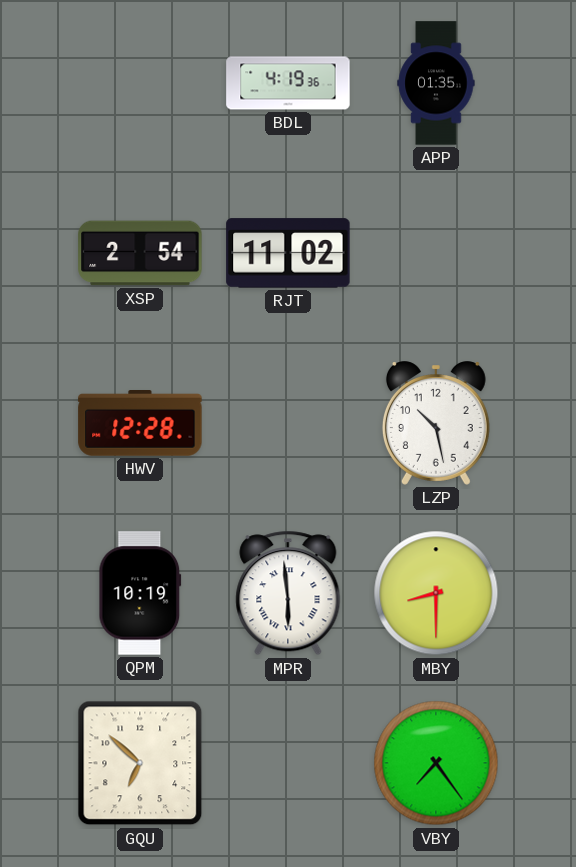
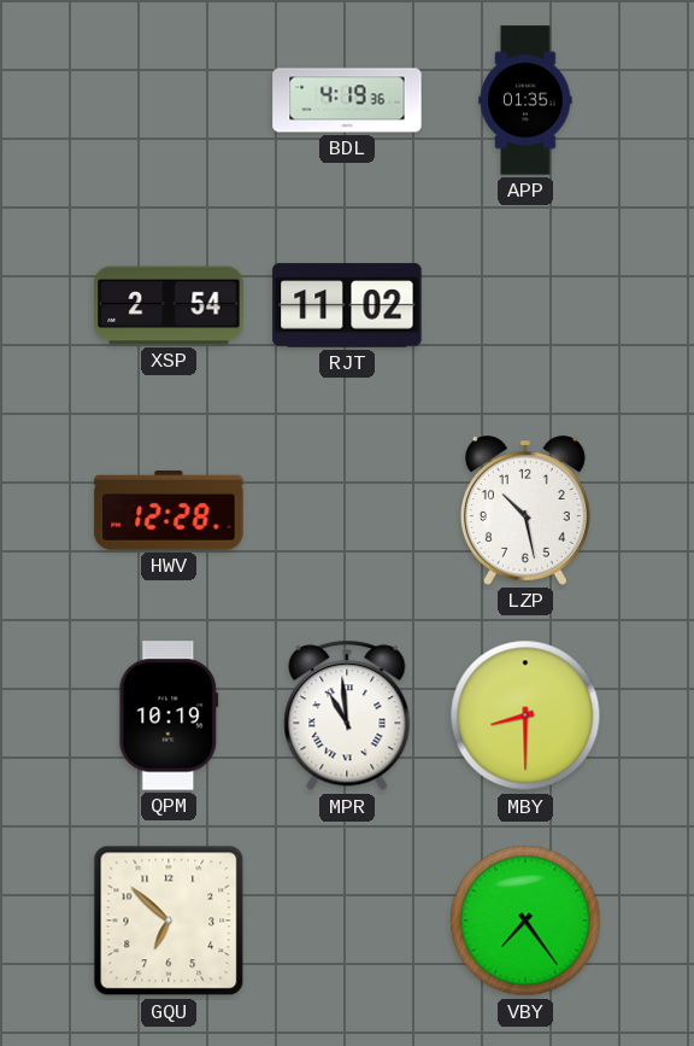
MPR: 5:59 -> 10:59
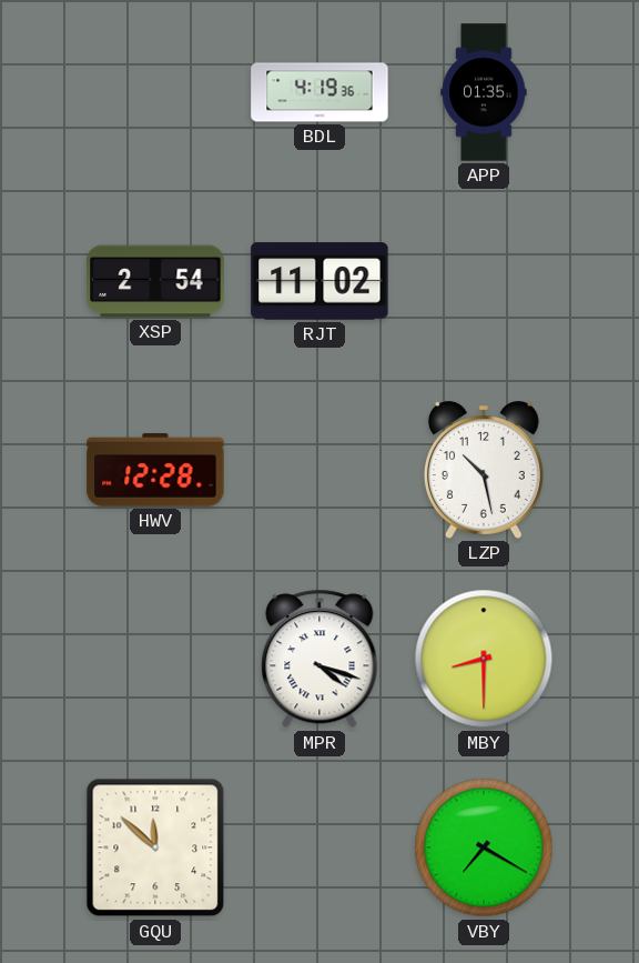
QPM: 10:19 -> none
MPR: 10:59 -> 4:18
GQU: 6:52 -> 11:52
VBY: 7:24 -> 7:20
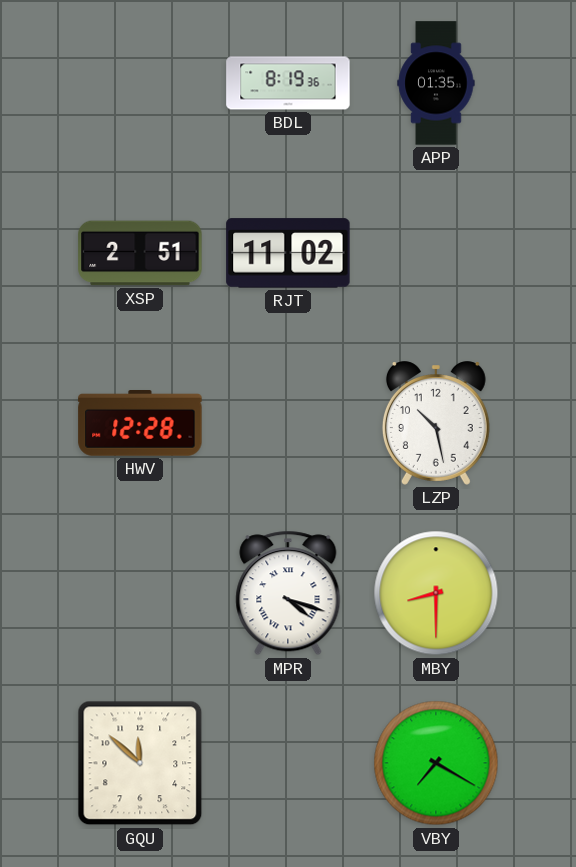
BDL: 4:19 -> 8:19
XSP: 2:54 -> 2:51
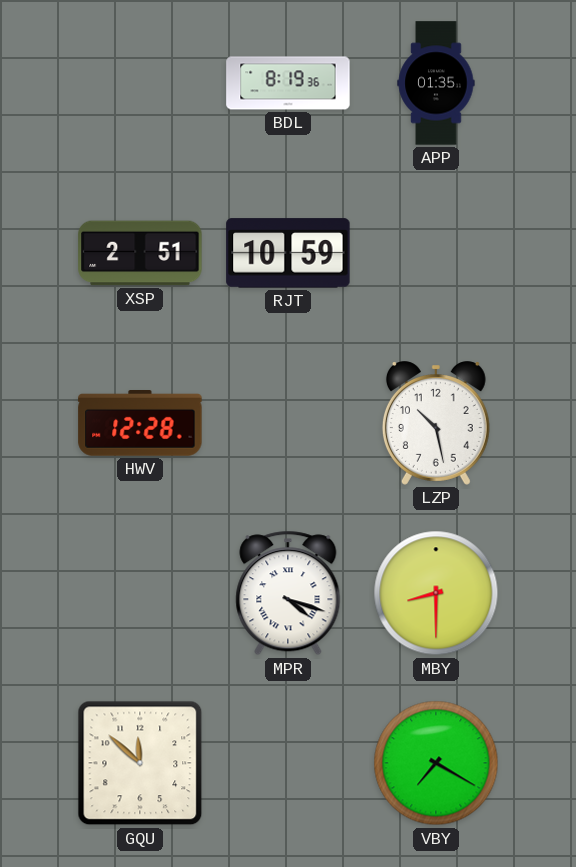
RJT: 11:02 -> 10:59
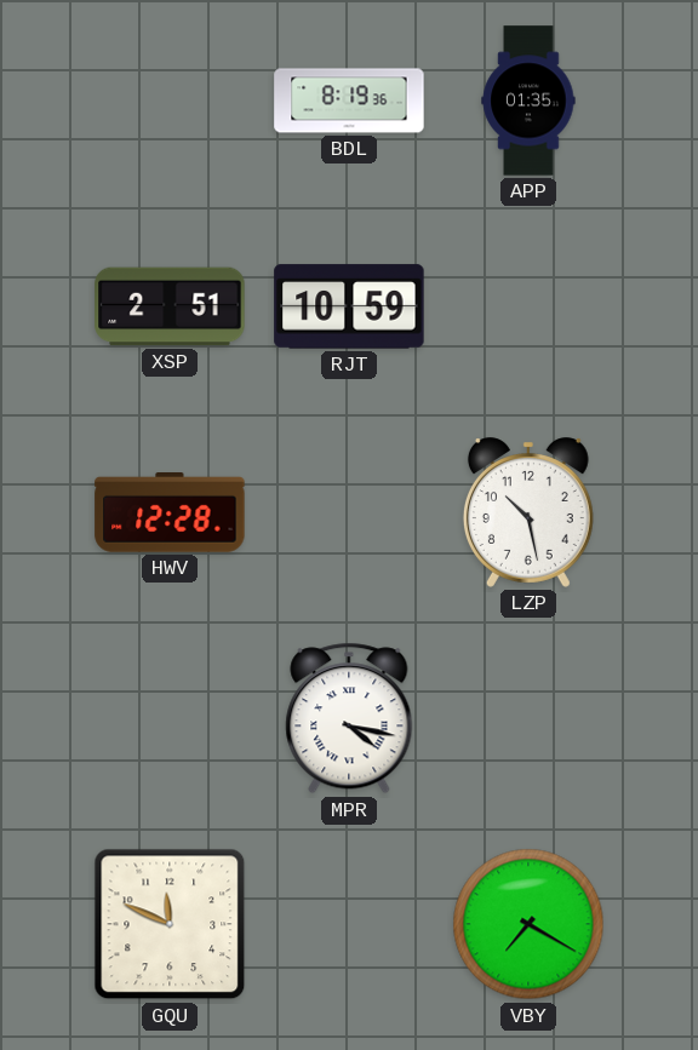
MPR: 4:18 -> 4:17
MBY: 8:30 -> none
GQU: 11:52 -> 11:49
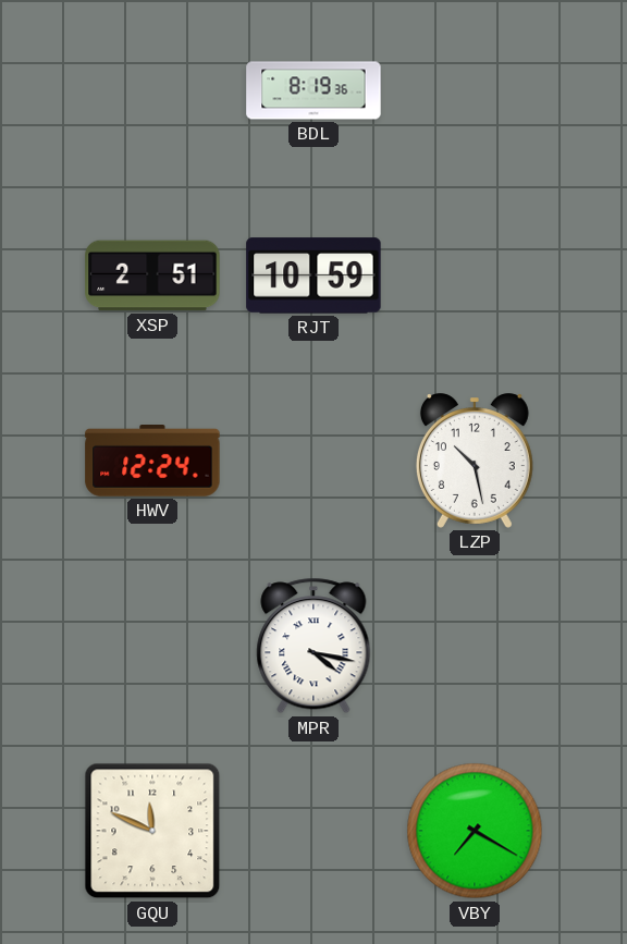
APP: 01:35 -> none
HWV: 12:28 -> 12:24
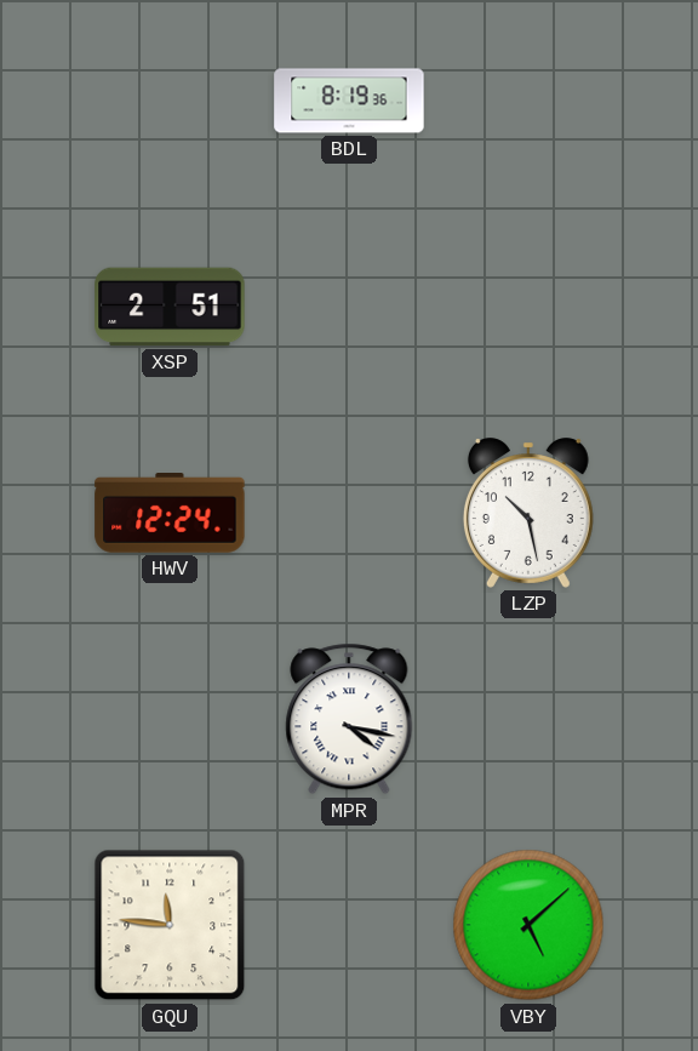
RJT: 10:59 -> none
GQU: 11:49 -> 11:46
VBY: 7:20 -> 5:08
